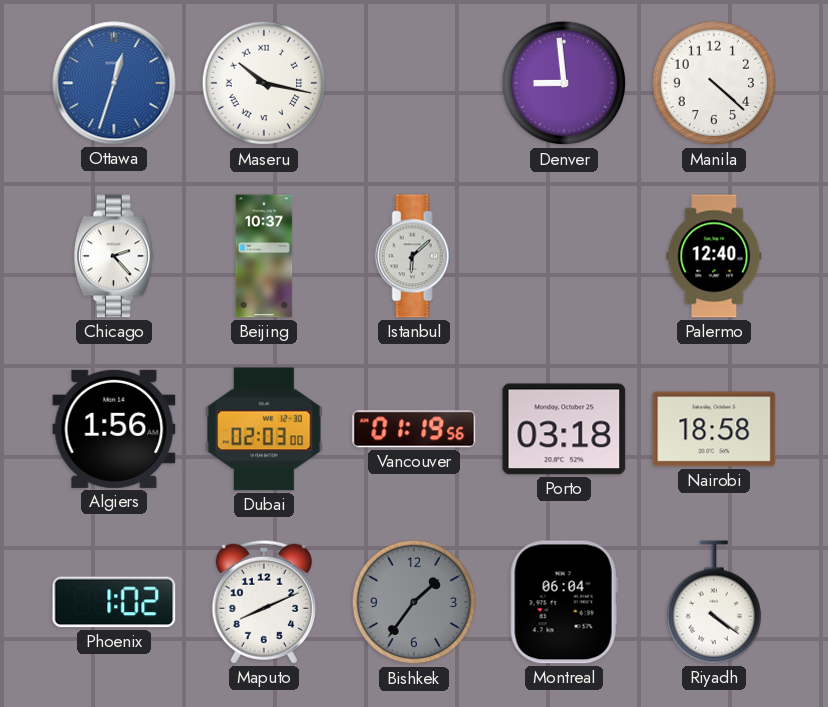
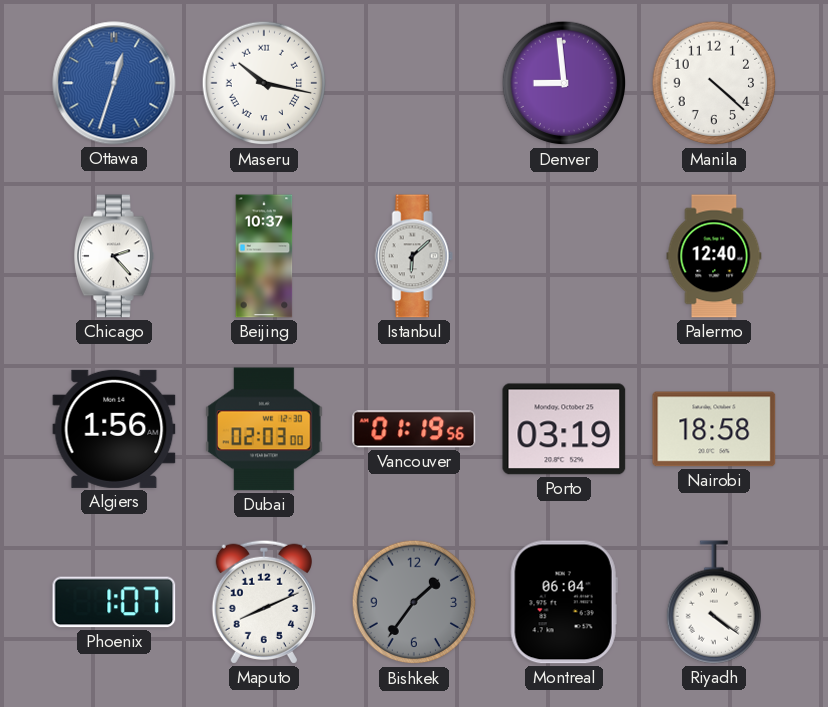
Porto: 03:18 -> 03:19
Phoenix: 1:02 -> 1:07
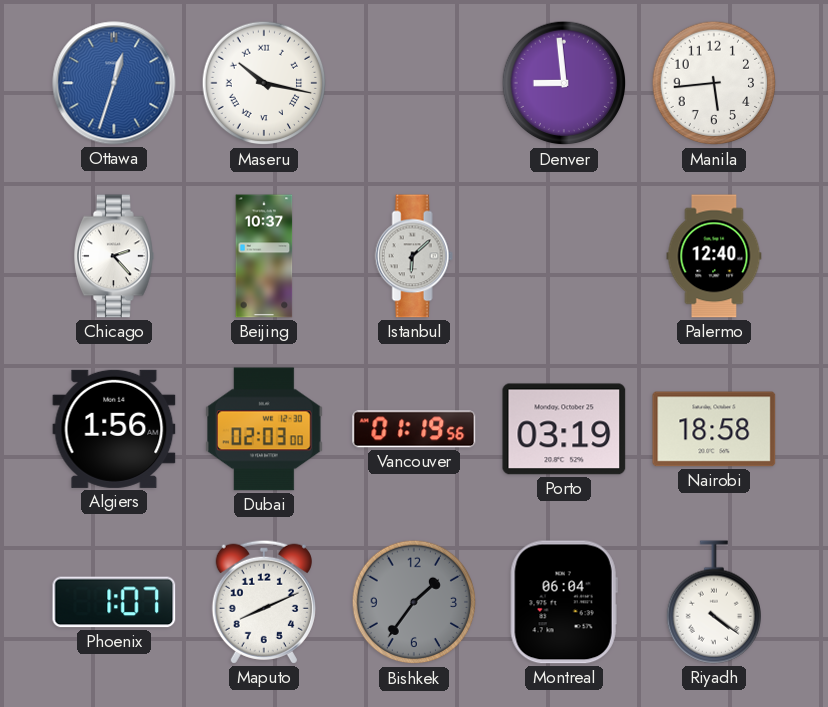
Manila: 4:22 -> 5:44
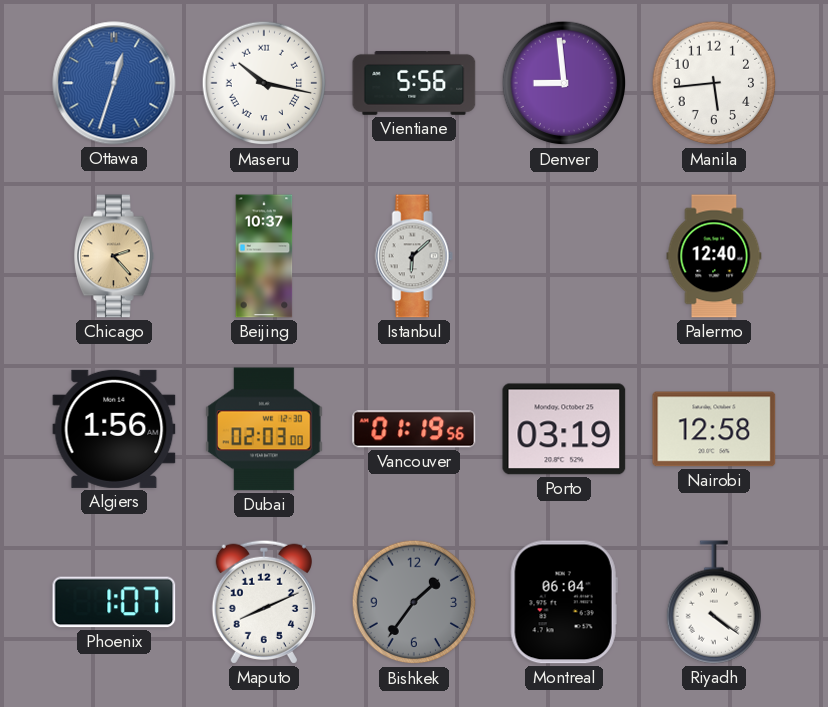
Vientiane: none -> 5:56
Chicago dial: white -> champagne
Nairobi: 18:58 -> 12:58
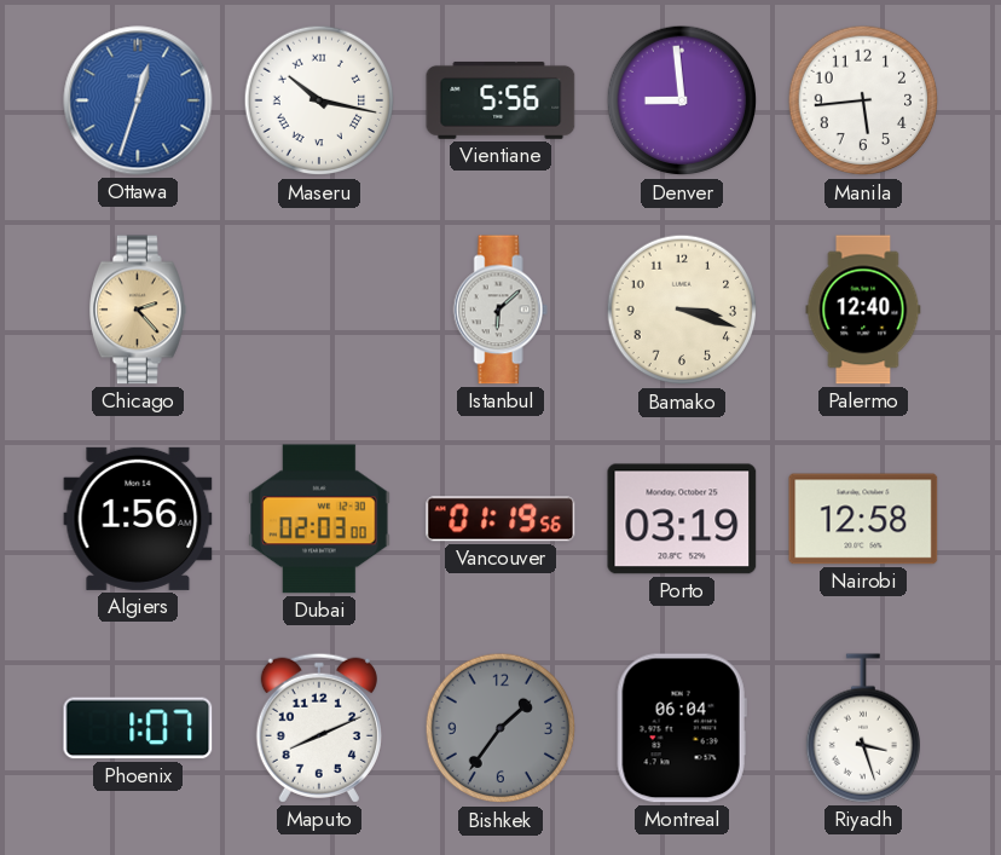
Beijing: 10:37 -> none
Bamako: none -> 3:18
Riyadh: 4:21 -> 3:27
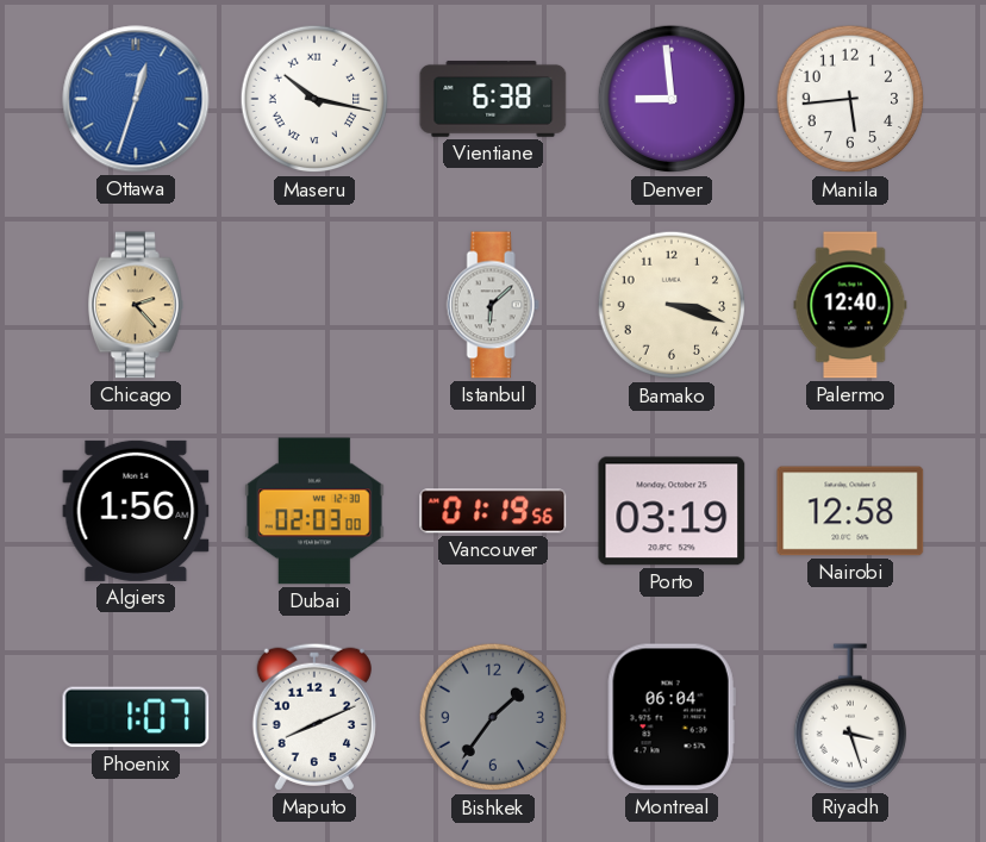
Vientiane: 5:56 -> 6:38
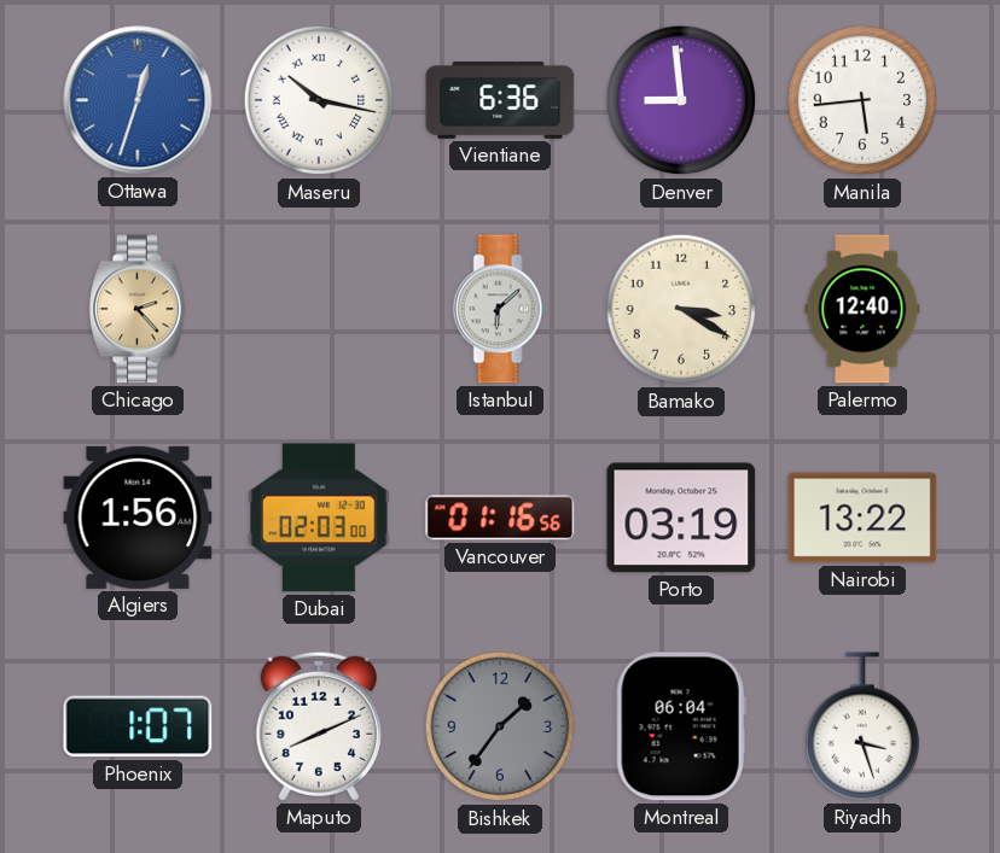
Vientiane: 6:38 -> 6:36
Bamako: 3:18 -> 3:20
Vancouver: 01:19 -> 01:16
Nairobi: 12:58 -> 13:22
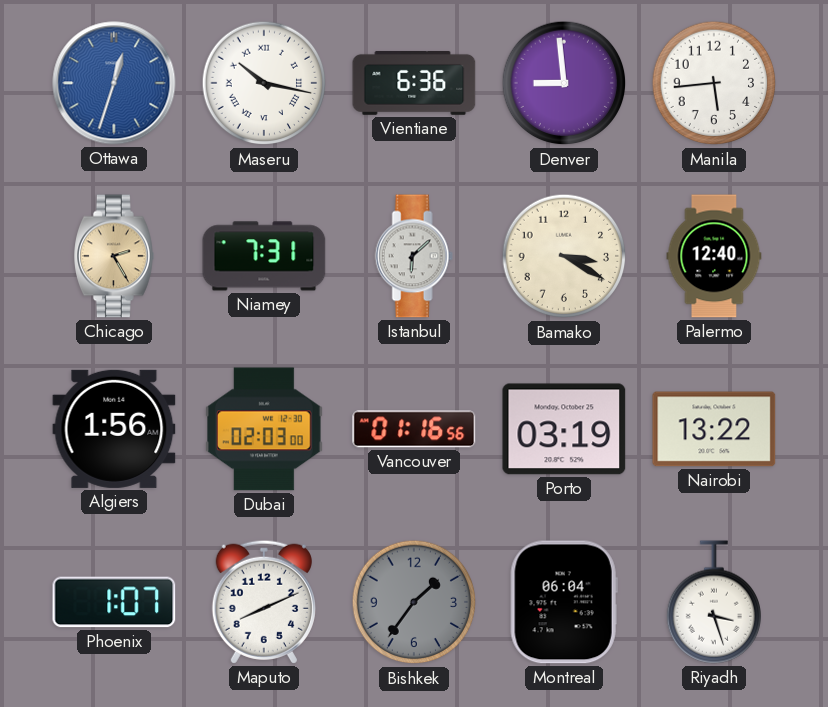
Chicago: 2:23 -> 2:25
Niamey: none -> 7:31
